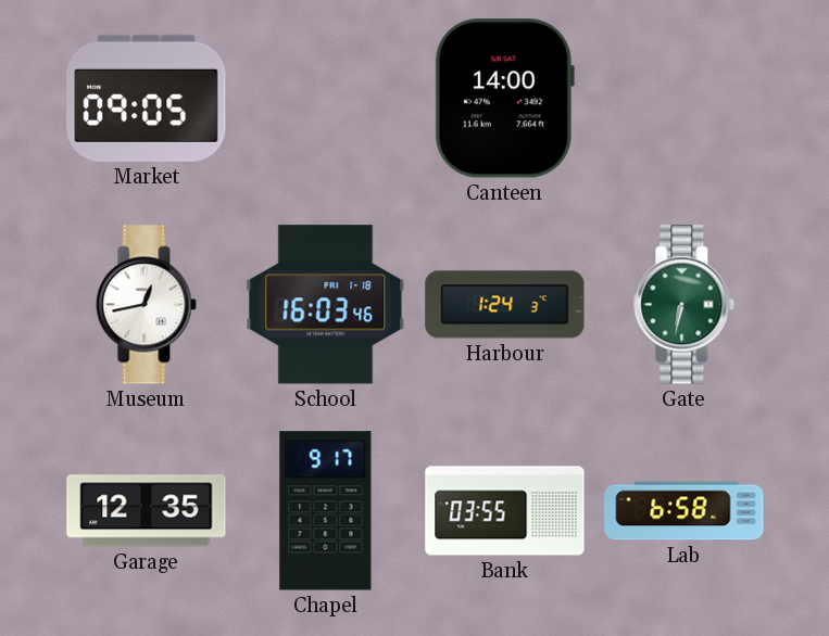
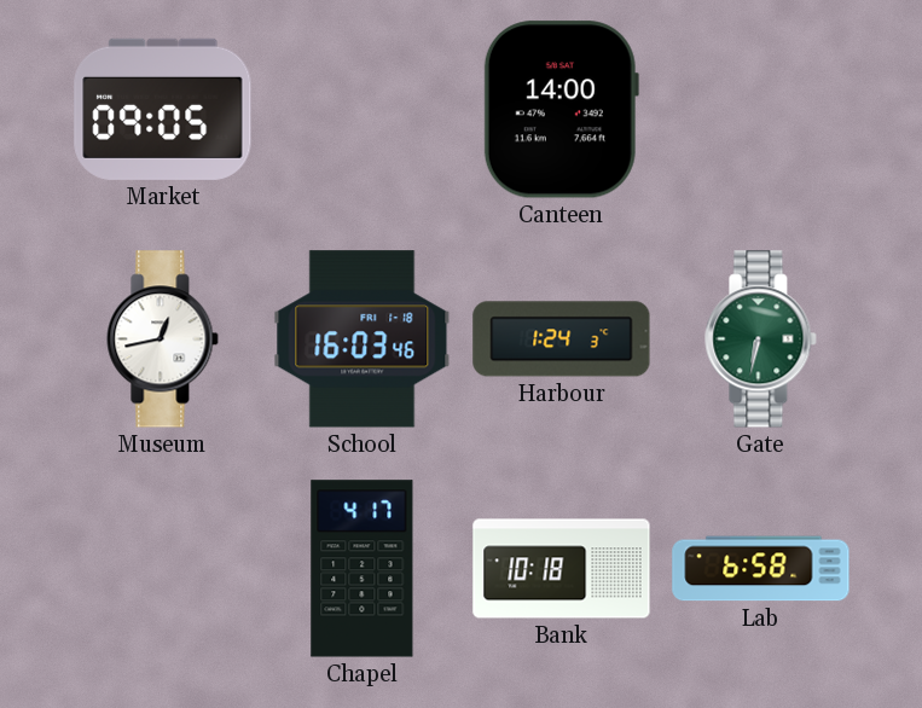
Garage: 12:35 -> none
Chapel: 9:17 -> 4:17
Bank: 03:55 -> 10:18
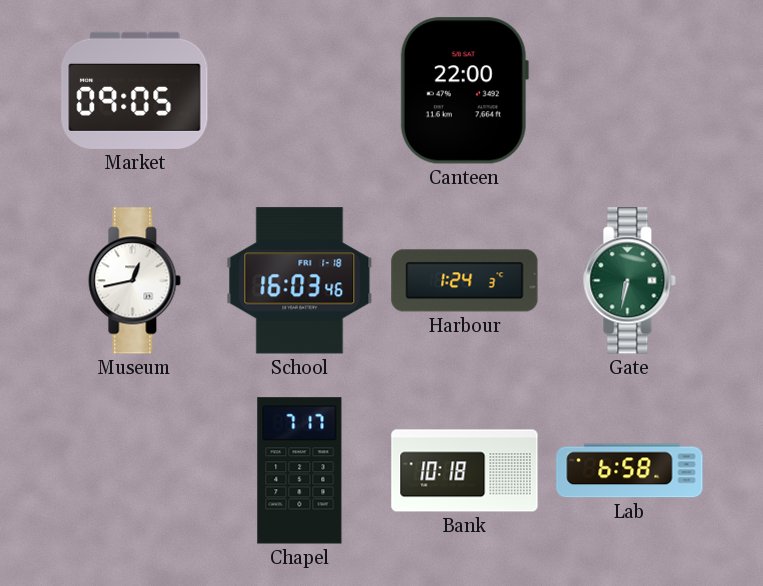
Canteen: 14:00 -> 22:00
Chapel: 4:17 -> 7:17
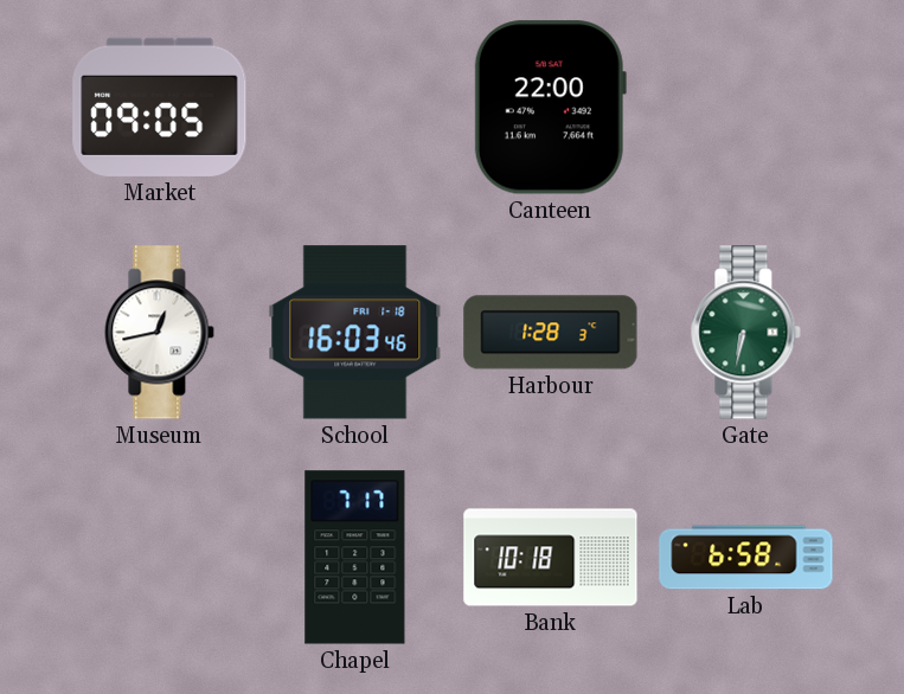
Harbour: 1:24 -> 1:28
